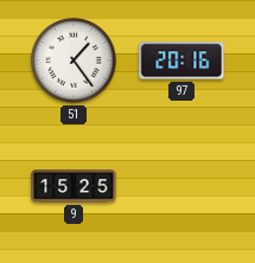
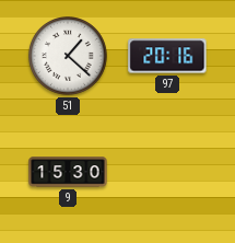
51: 1:24 -> 1:22
9: 15:25 -> 15:30
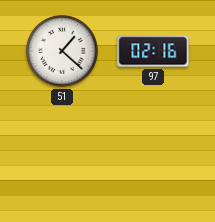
97: 20:16 -> 02:16
9: 15:30 -> none
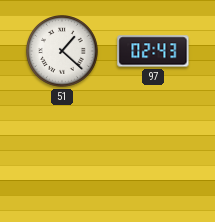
97: 02:16 -> 02:43
